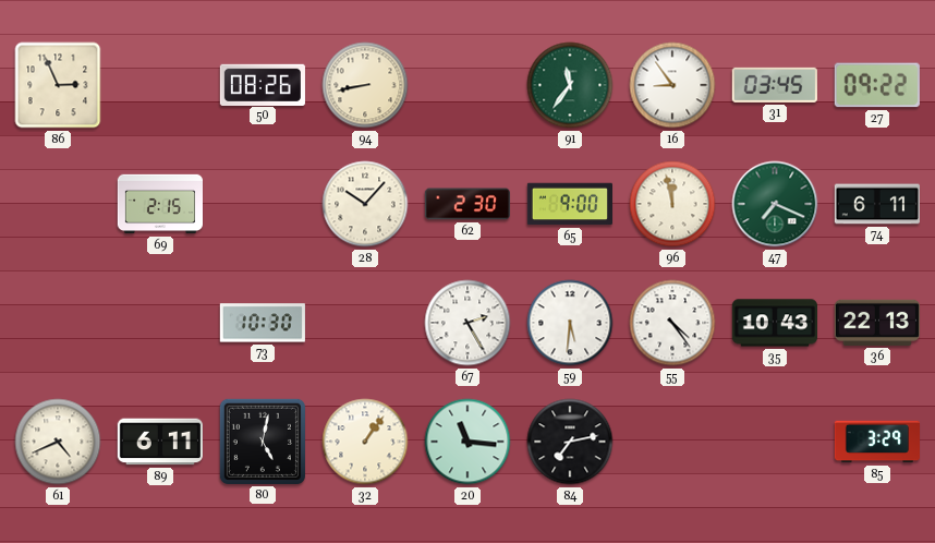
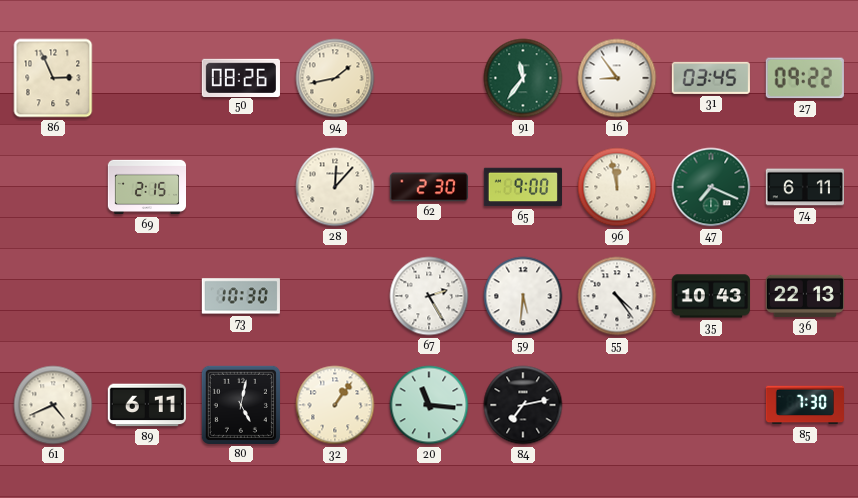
94: 8:43 -> 1:43
28: 10:07 -> 12:07
85: 3:29 -> 7:30
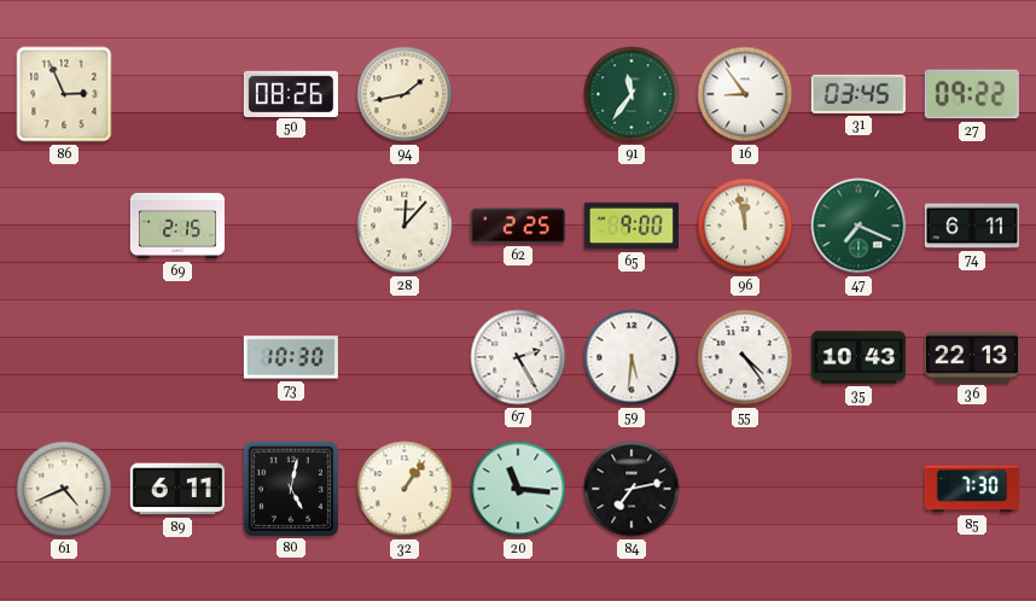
62: 2:30 -> 2:25
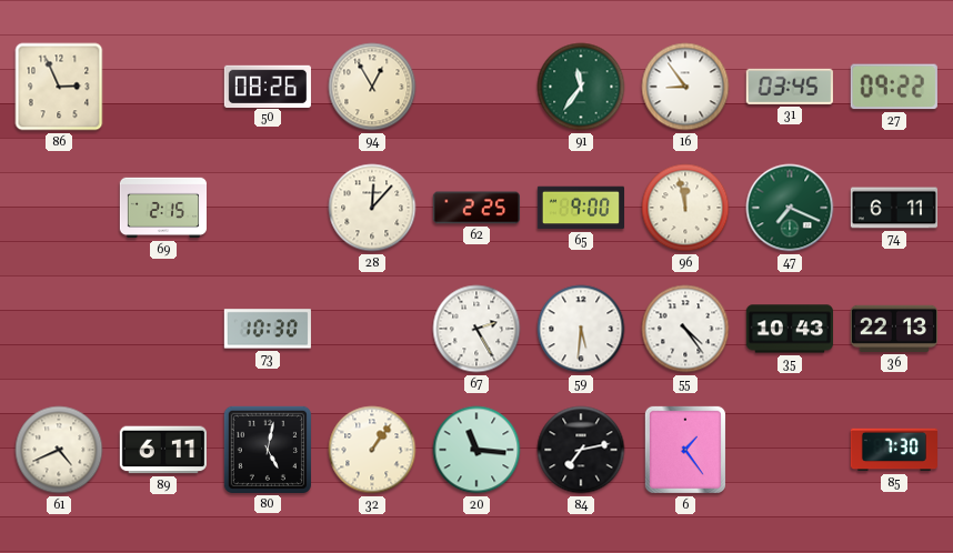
94: 1:43 -> 12:55
6: none -> 1:24
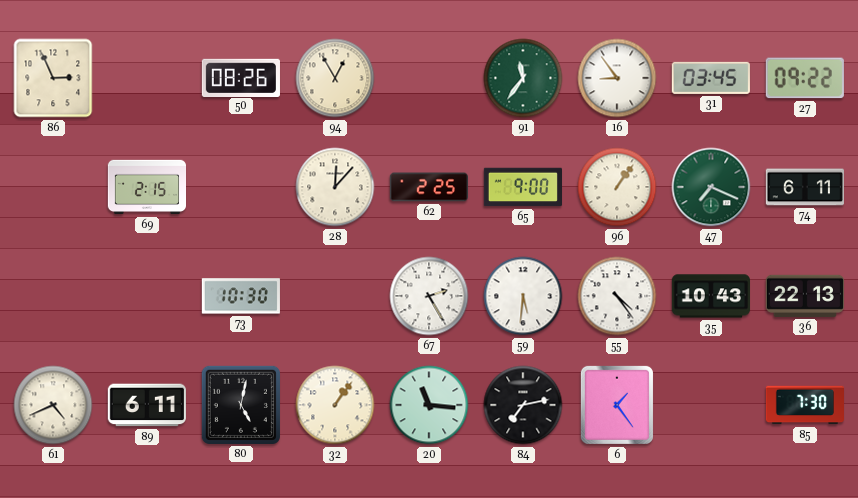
96: 11:58 -> 1:06
